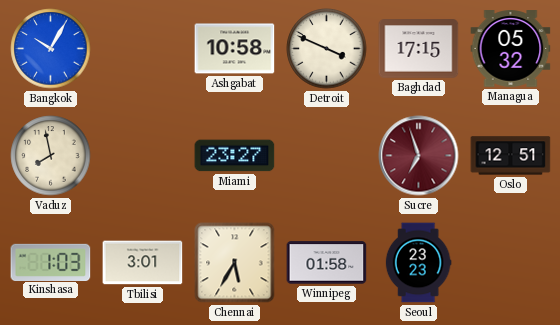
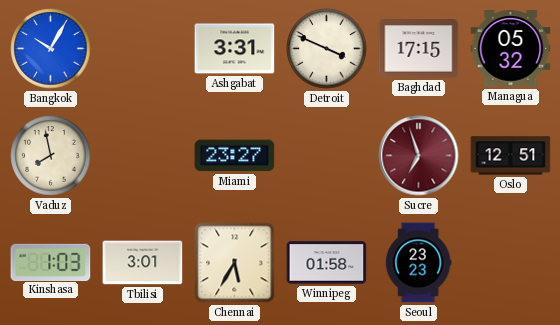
Ashgabat: 10:58 -> 3:31
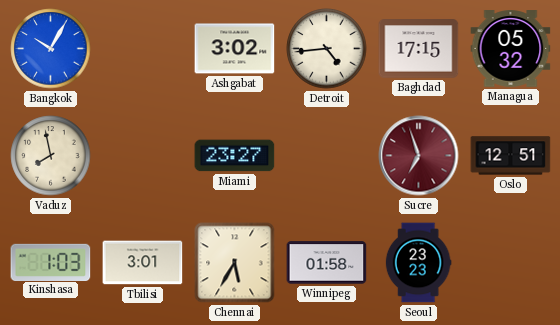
Ashgabat: 3:31 -> 3:02
Detroit: 3:49 -> 4:44
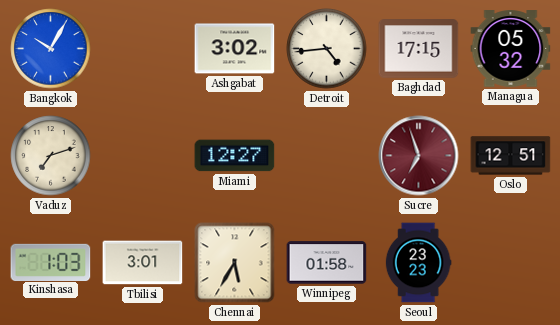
Vaduz: 7:58 -> 7:12
Miami: 23:27 -> 12:27
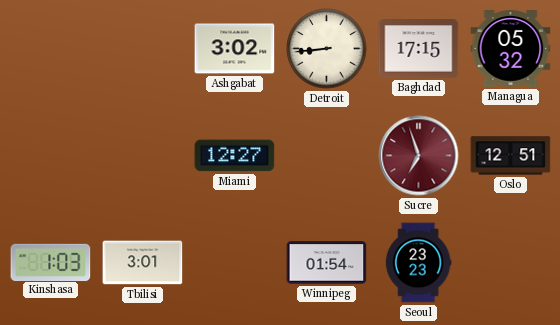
Bangkok: 10:05 -> none
Detroit: 4:44 -> 8:44
Vaduz: 7:12 -> none
Chennai: 5:35 -> none
Winnipeg: 01:58 -> 01:54
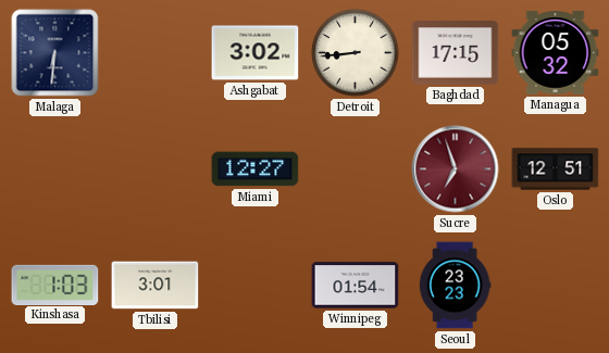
Malaga: none -> 6:31
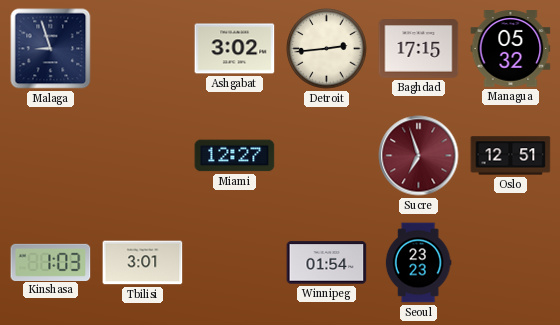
Malaga: 6:31 -> 8:57
Detroit: 8:44 -> 2:44
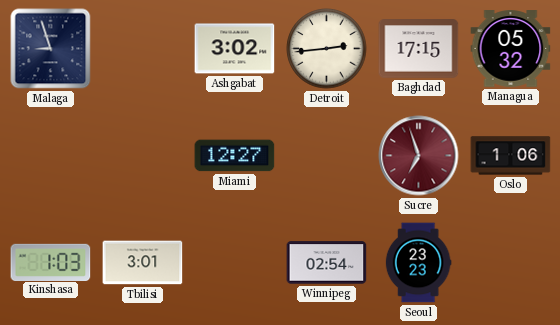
Oslo: 12:51 -> 1:06
Winnipeg: 01:54 -> 02:54
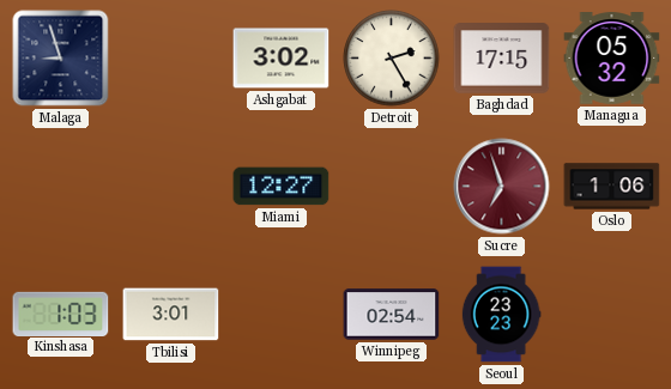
Detroit: 2:44 -> 2:25
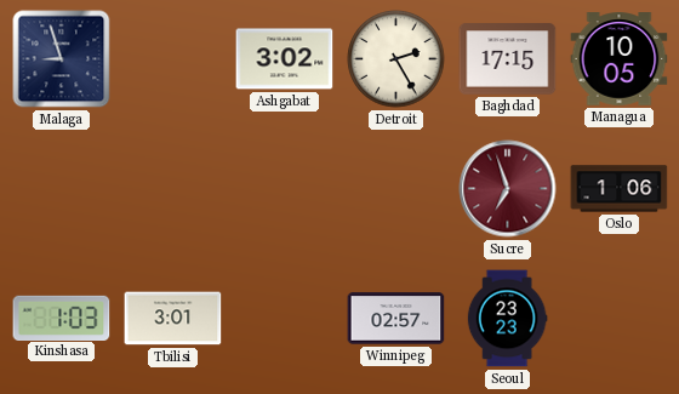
Managua: 05:32 -> 10:05
Miami: 12:27 -> none
Winnipeg: 02:54 -> 02:57
